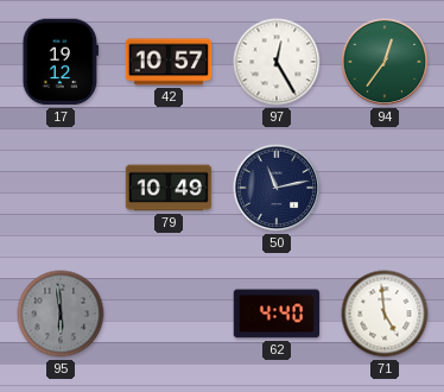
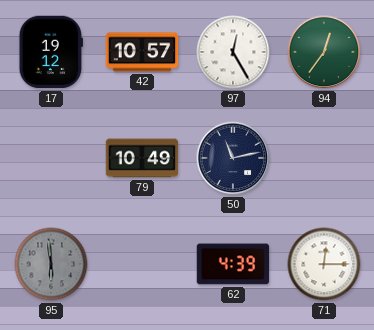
62: 4:40 -> 4:39
71: 4:59 -> 12:15
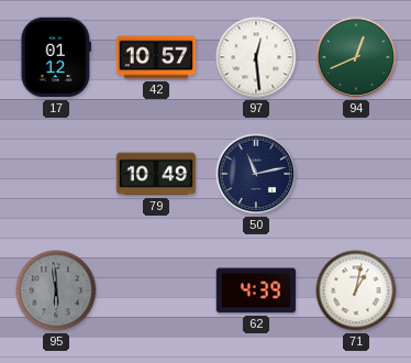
17: 19:12 -> 01:12
97: 12:25 -> 12:29
94: 12:36 -> 12:41
71: 12:15 -> 1:02
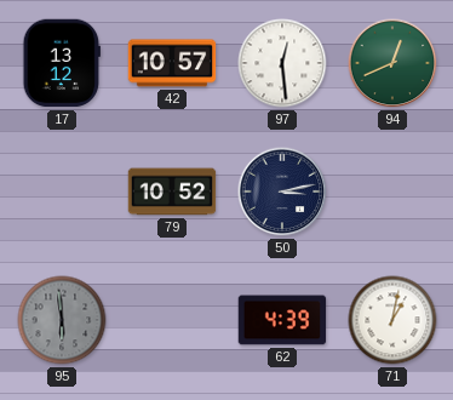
17: 01:12 -> 13:12
79: 10:49 -> 10:52
50: 11:13 -> 3:13
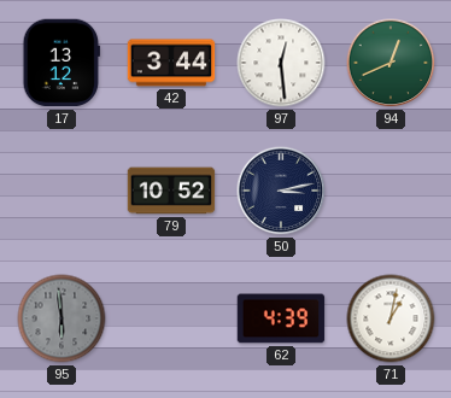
42: 10:57 -> 3:44
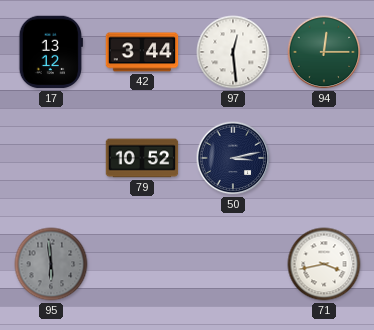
94: 12:41 -> 12:15
62: 4:39 -> none
71: 1:02 -> 3:43
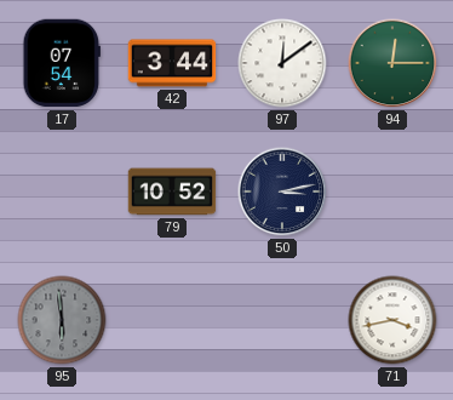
17: 13:12 -> 07:54
97: 12:29 -> 12:09
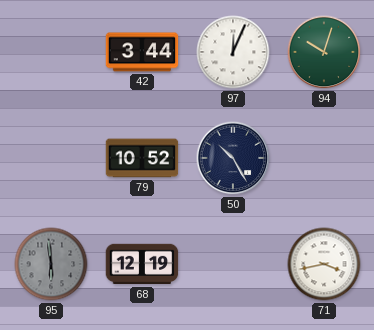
17: 07:54 -> none
97: 12:09 -> 12:04
94: 12:15 -> 10:03
50: 3:13 -> 10:25
68: none -> 12:19
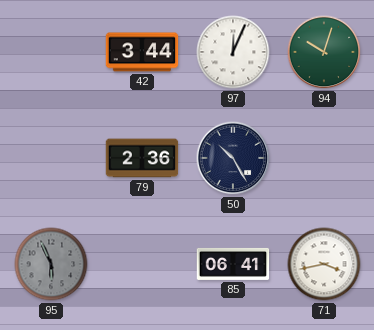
79: 10:52 -> 2:36
95: 5:59 -> 5:56
68: 12:19 -> none
85: none -> 06:41
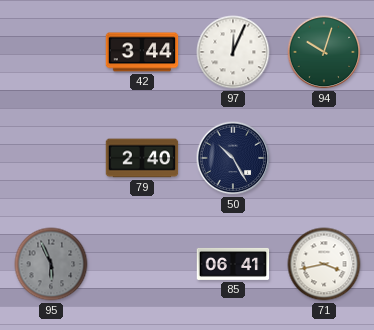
79: 2:36 -> 2:40
